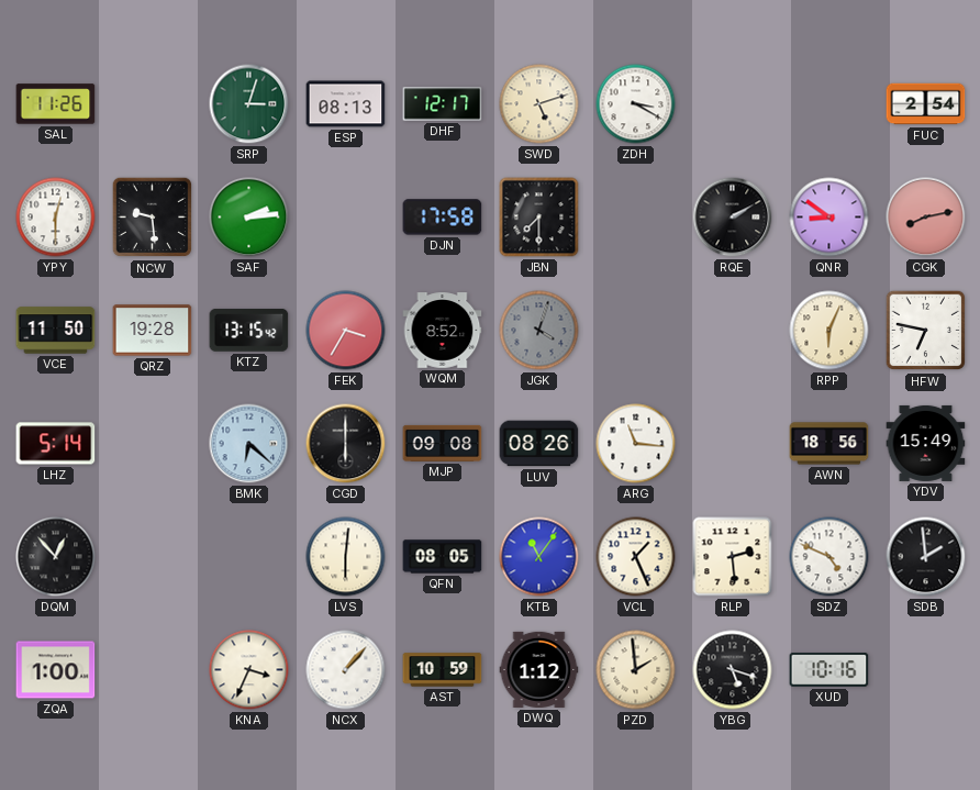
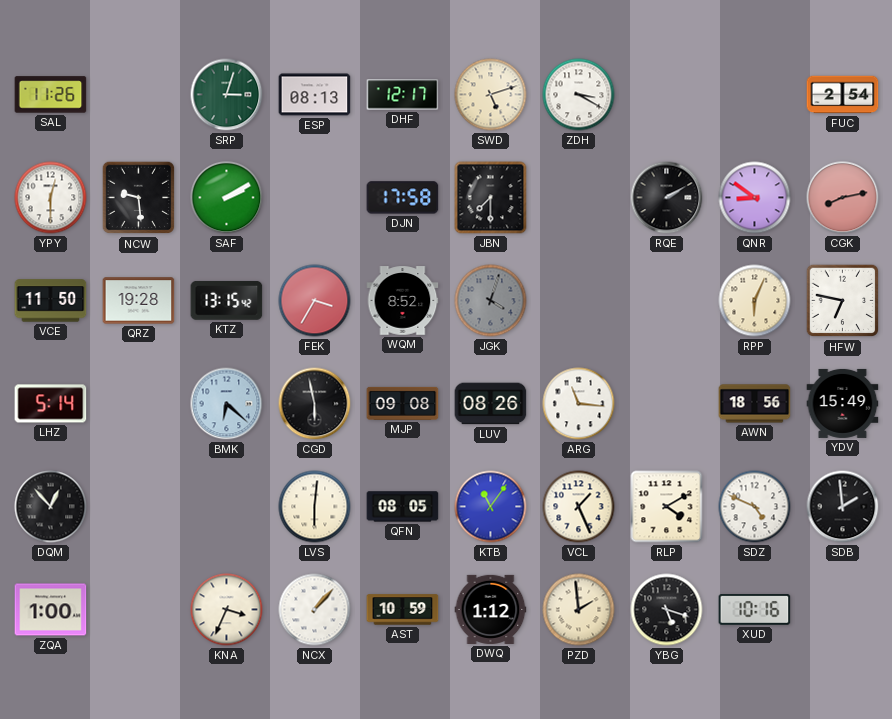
SAF: 2:14 -> 2:10
CGD: 6:00 -> 5:58
RLP: 2:29 -> 4:10
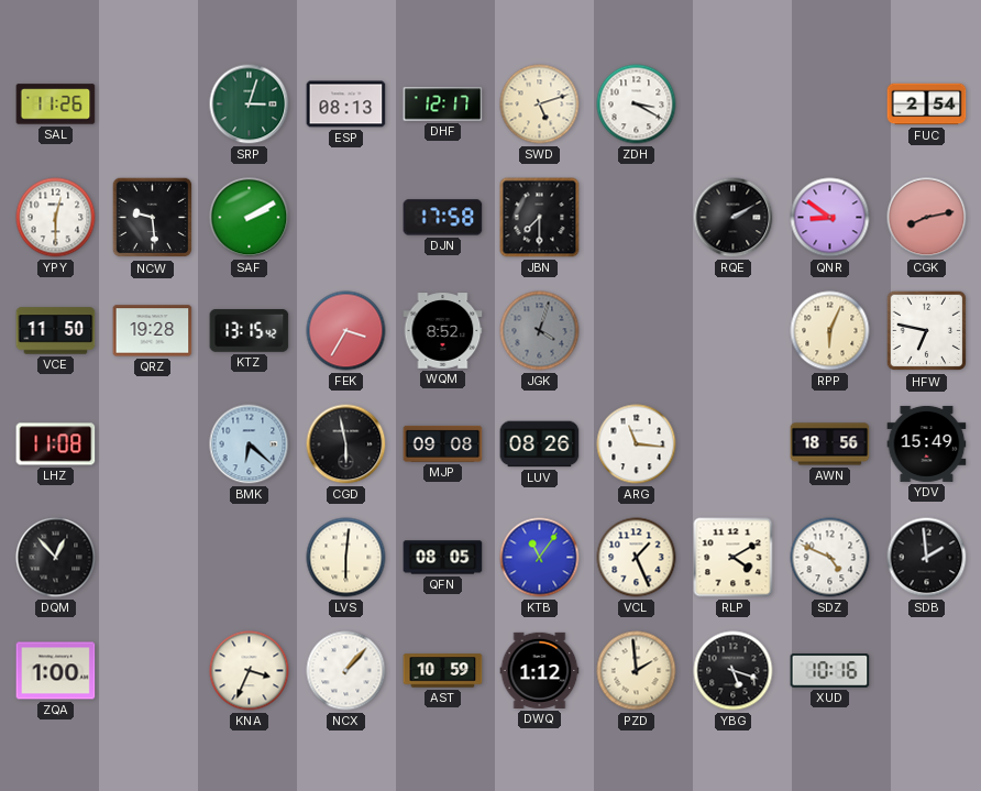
LHZ: 5:14 -> 11:08
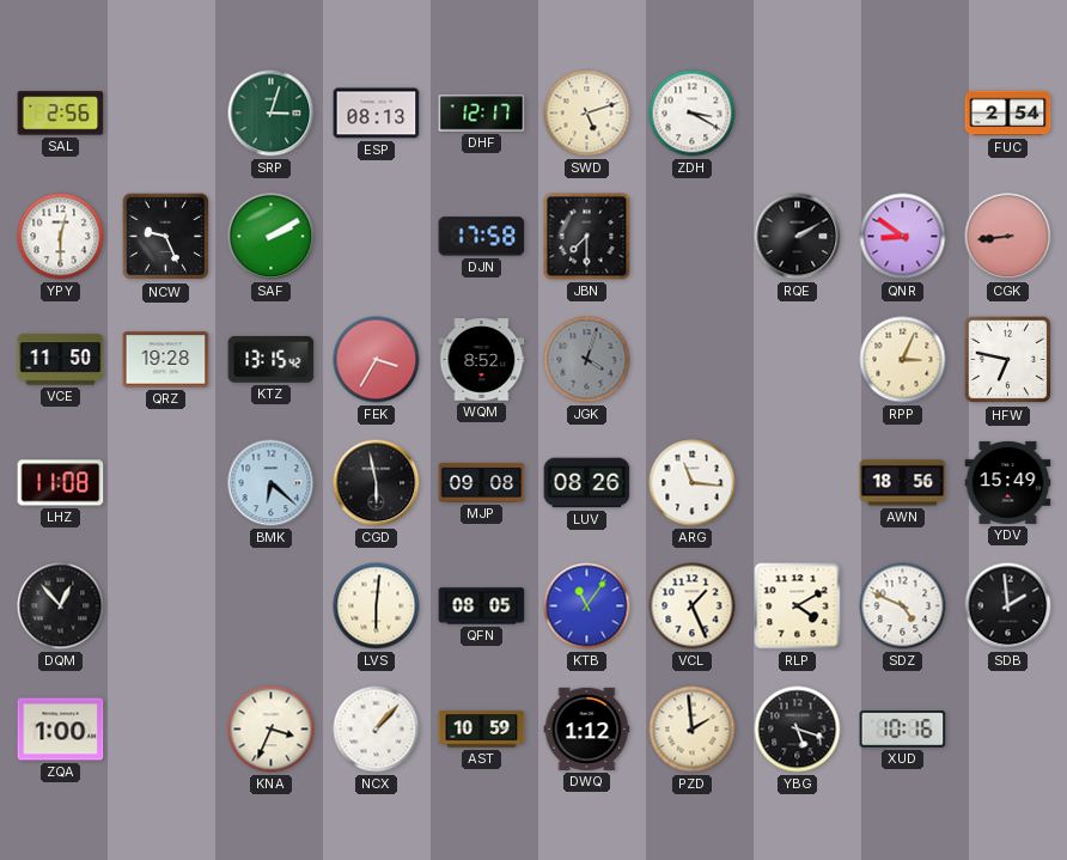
SAL: 11:26 -> 2:56
NCW: 9:29 -> 9:26
CGK: 8:13 -> 8:44
RPP: 6:04 -> 3:04
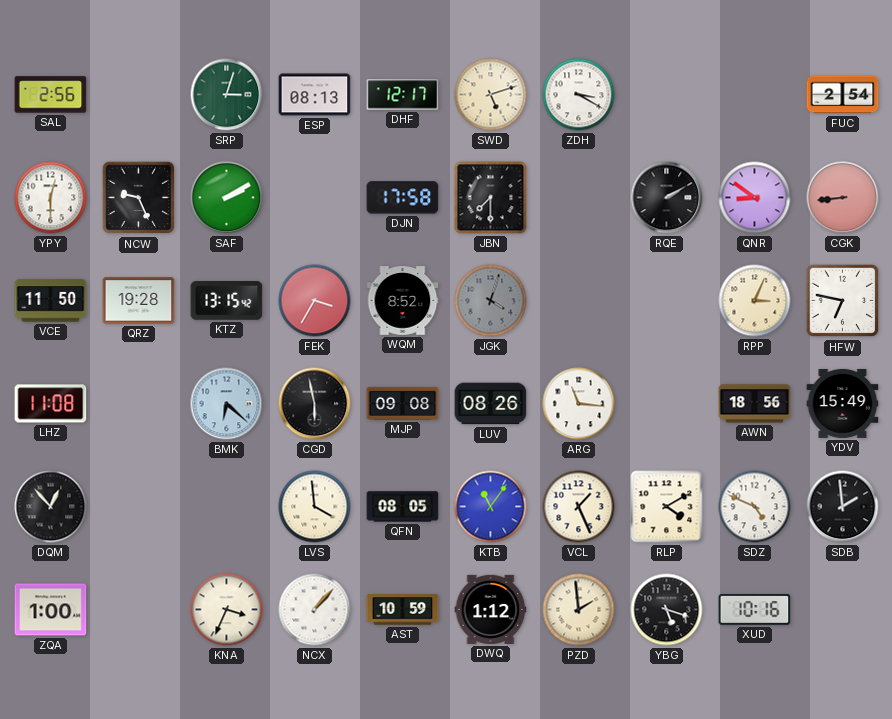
LVS: 6:01 -> 3:59
